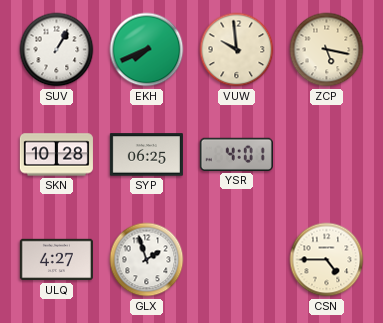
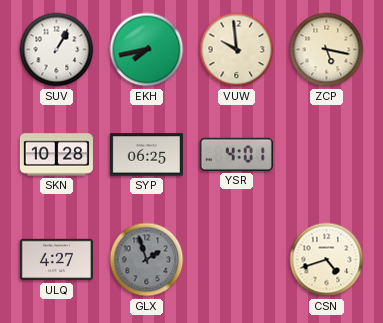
EKH: 7:41 -> 7:43
GLX dial: white -> grey
CSN: 4:45 -> 4:42
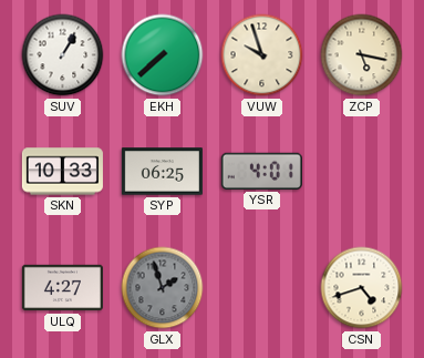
EKH: 7:43 -> 7:38
VUW: 9:59 -> 9:57
SKN: 10:28 -> 10:33
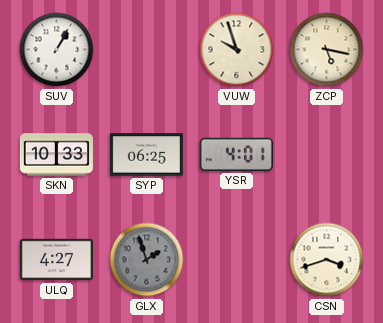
EKH: 7:38 -> none
CSN: 4:42 -> 3:42
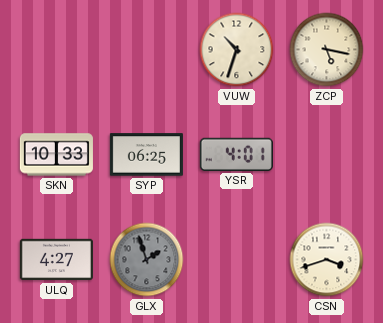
SUV: 1:05 -> none
VUW: 9:57 -> 10:33
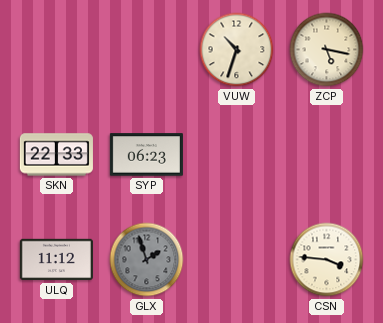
SKN: 10:33 -> 22:33
SYP: 06:25 -> 06:23
YSR: 4:01 -> none
ULQ: 4:27 -> 11:12
CSN: 3:42 -> 3:46
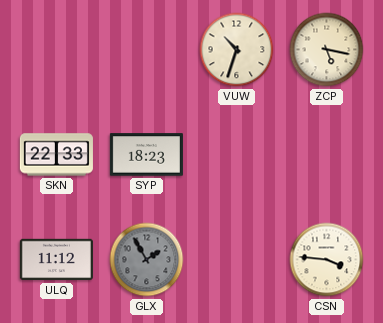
SYP: 06:23 -> 18:23
GLX: 1:57 -> 1:55
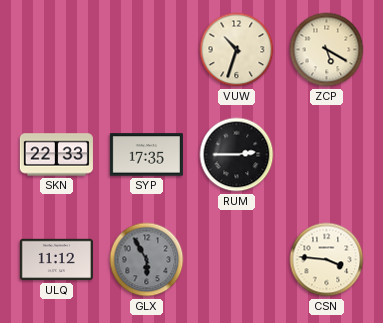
ZCP: 5:17 -> 5:20
SYP: 18:23 -> 17:35
RUM: none -> 2:45
GLX: 1:55 -> 5:55
